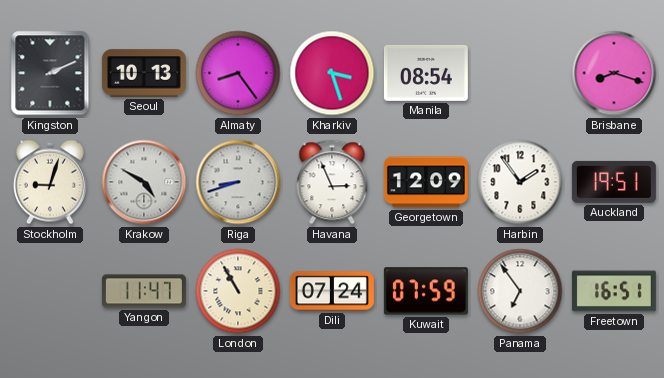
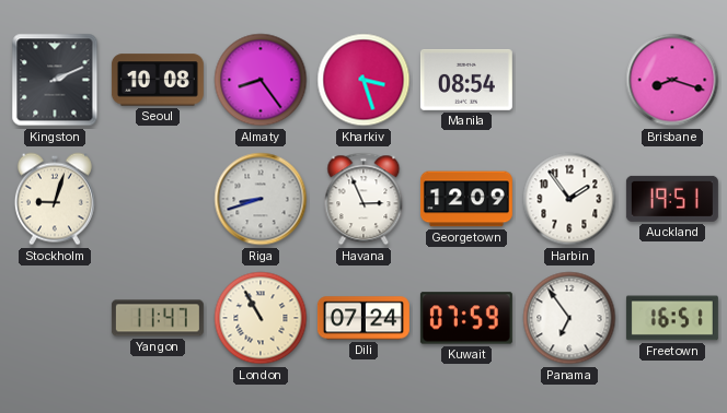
Seoul: 10:13 -> 10:08
Krakow: 4:50 -> none
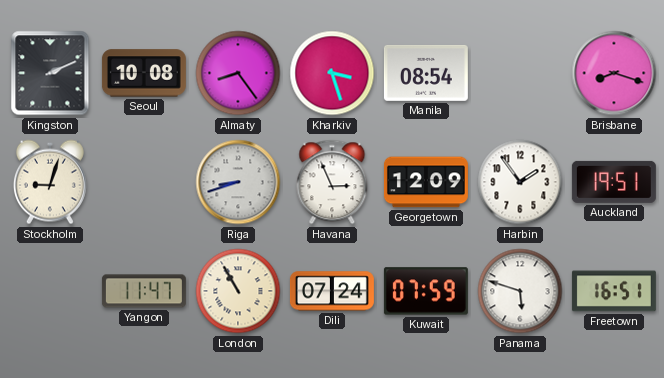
Panama: 6:54 -> 5:48
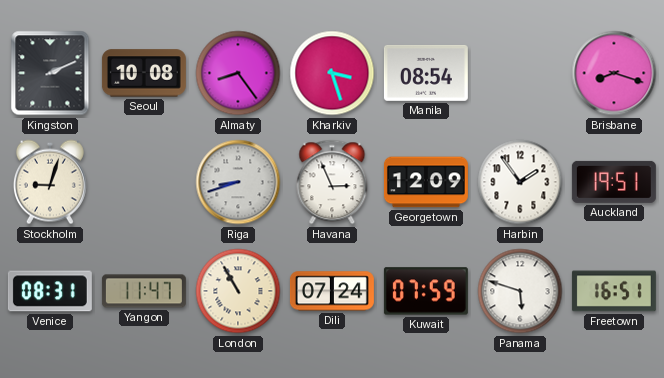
Venice: none -> 08:31
